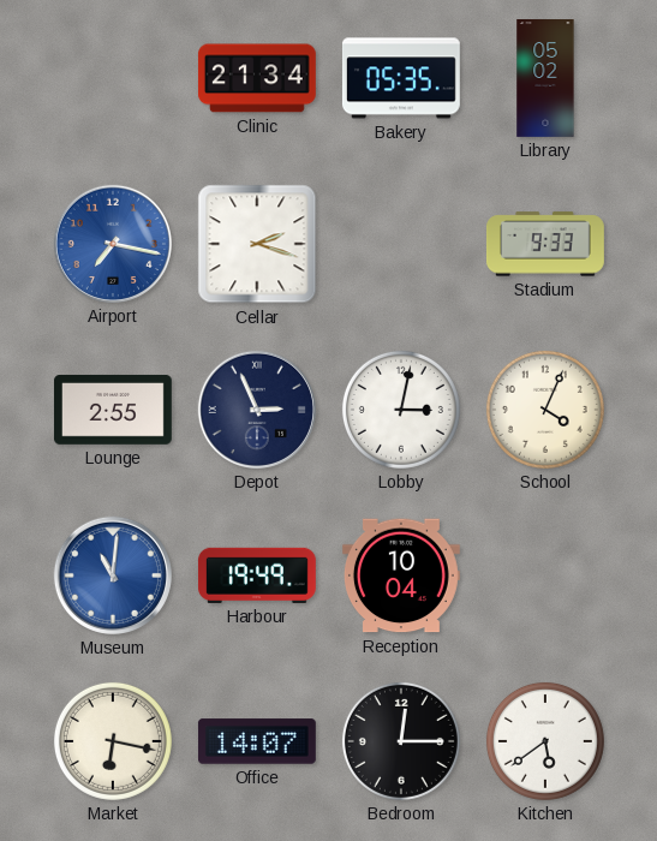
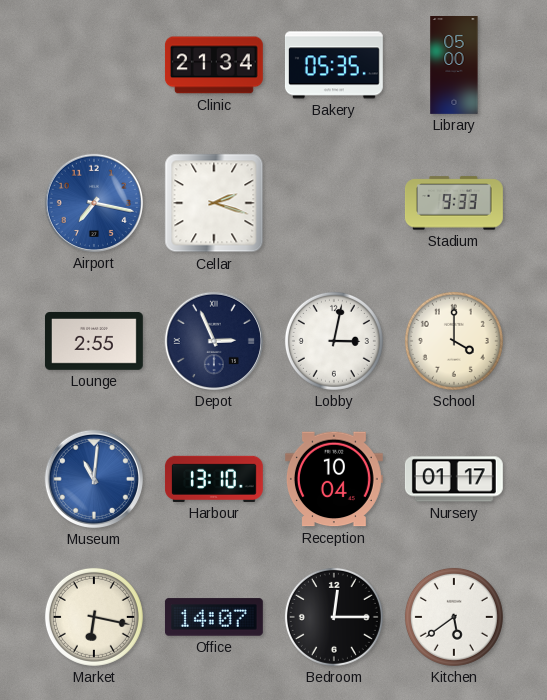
Library: 05:02 -> 05:00
School: 4:04 -> 4:00
Harbour: 19:49 -> 13:10
Nursery: none -> 01:17
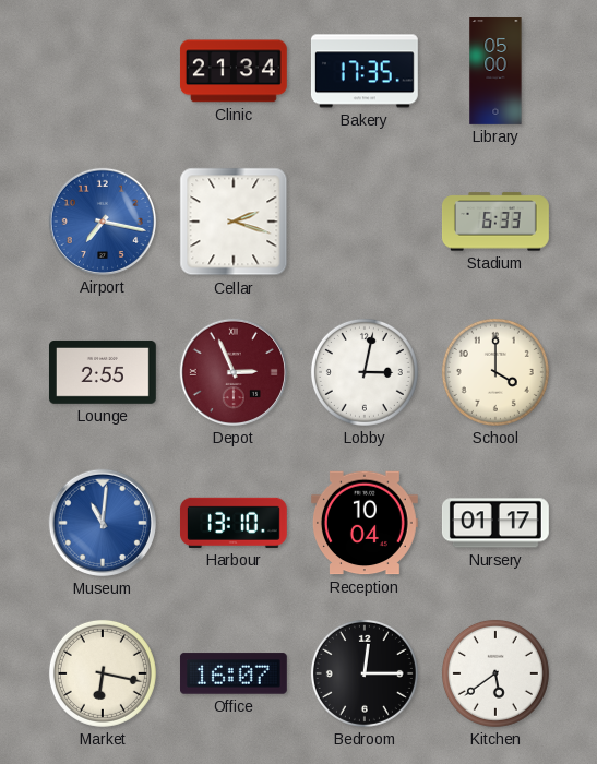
Bakery: 05:35 -> 17:35
Stadium: 9:33 -> 6:33
Depot dial: navy -> burgundy
Office: 14:07 -> 16:07
